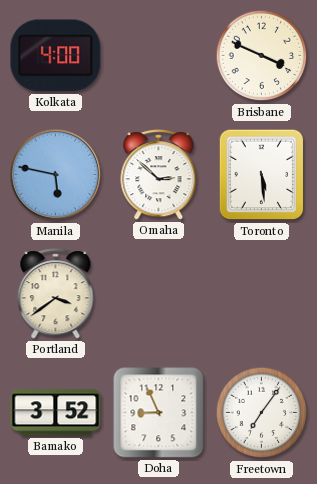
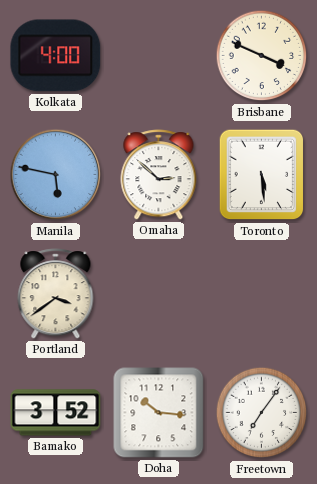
Doha: 8:56 -> 10:16
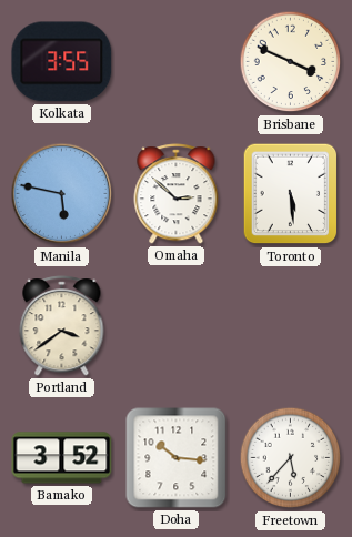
Kolkata: 4:00 -> 3:55
Freetown: 7:06 -> 5:37
